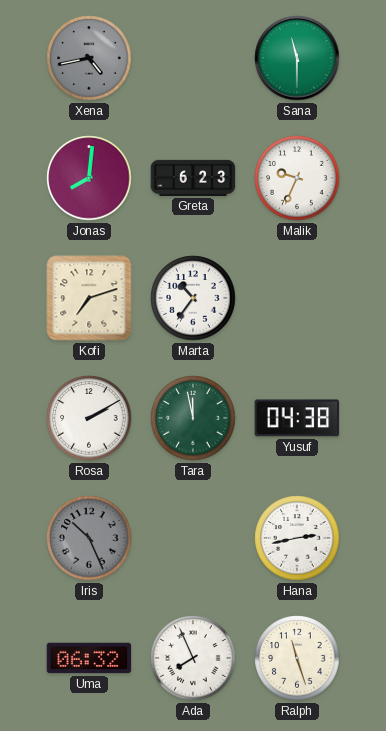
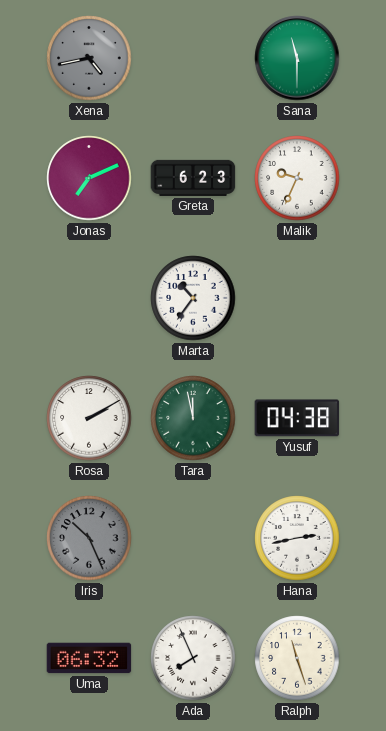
Jonas: 8:01 -> 7:11
Kofi: 7:12 -> none
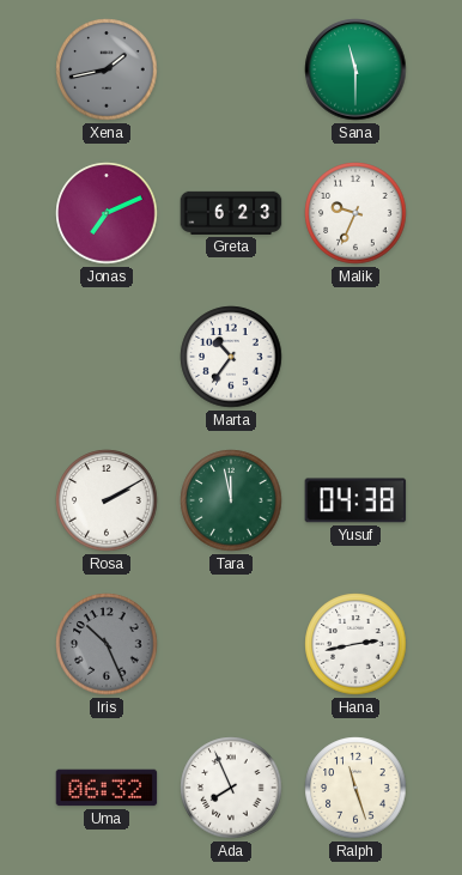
Xena: 4:43 -> 1:43
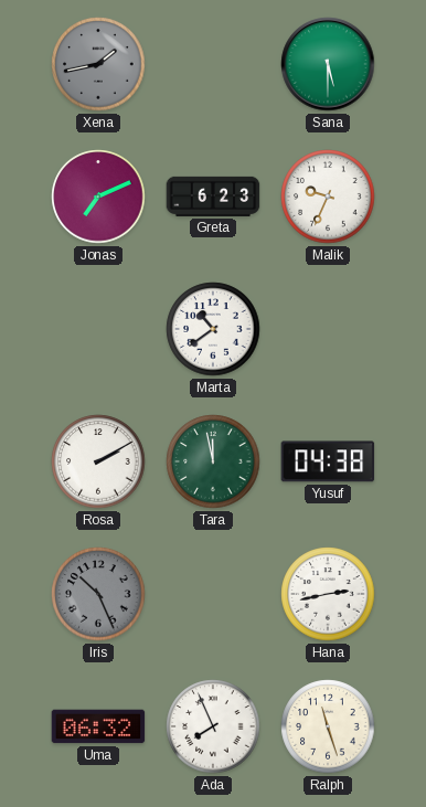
Sana: 11:30 -> 5:30
Marta: 10:36 -> 10:39
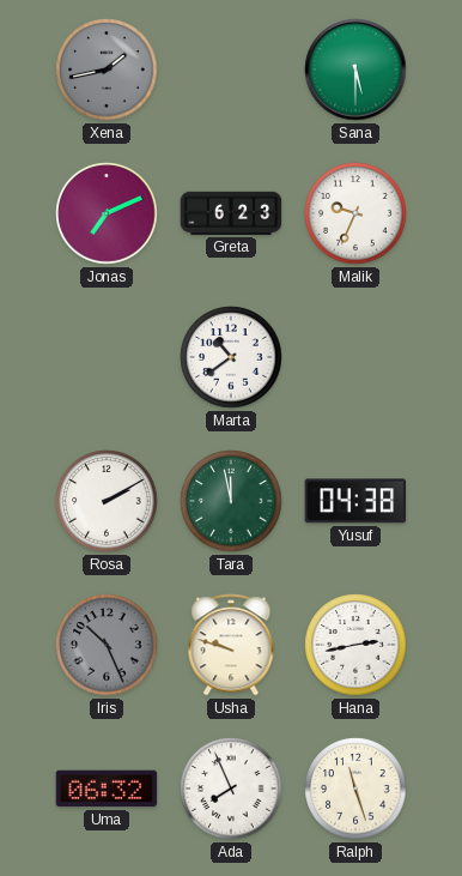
Usha: none -> 9:48
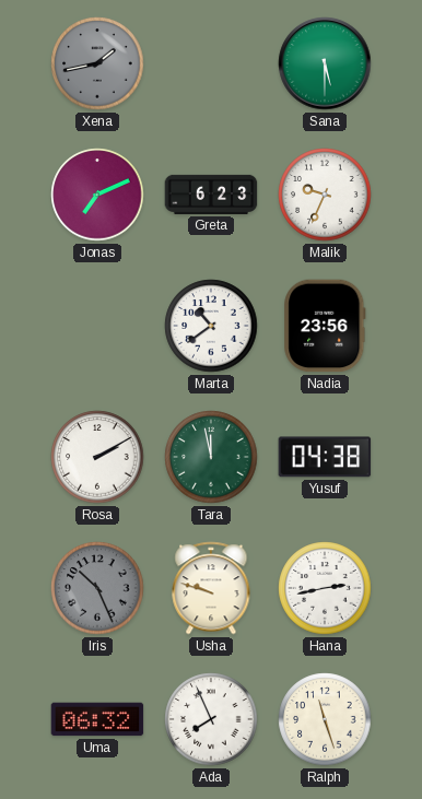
Nadia: none -> 23:56
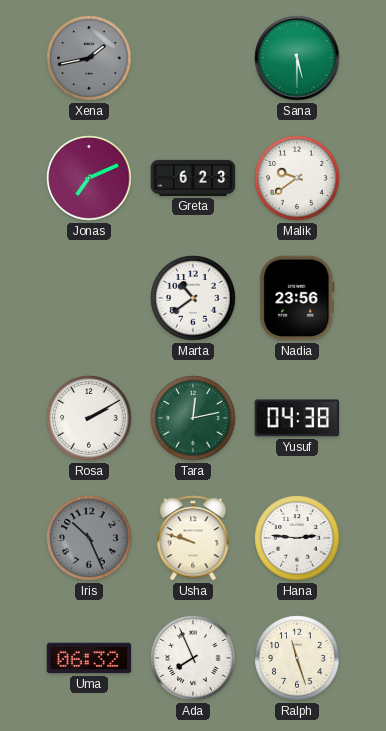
Malik: 9:34 -> 9:39
Tara: 11:58 -> 12:13
Hana: 2:43 -> 2:46
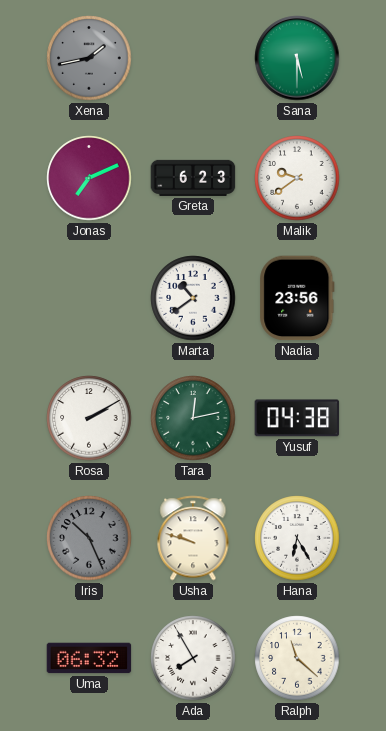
Hana: 2:46 -> 6:25
Ada: 7:56 -> 7:55
Ralph: 11:27 -> 11:22
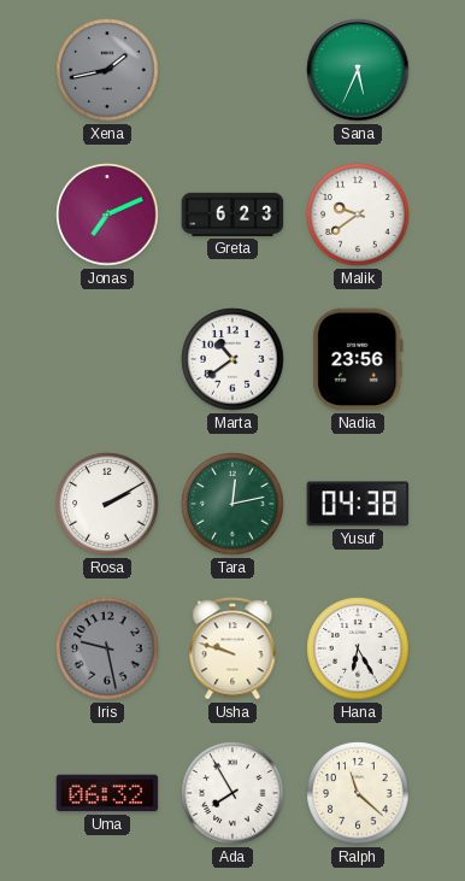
Sana: 5:30 -> 5:34
Iris: 10:26 -> 9:28
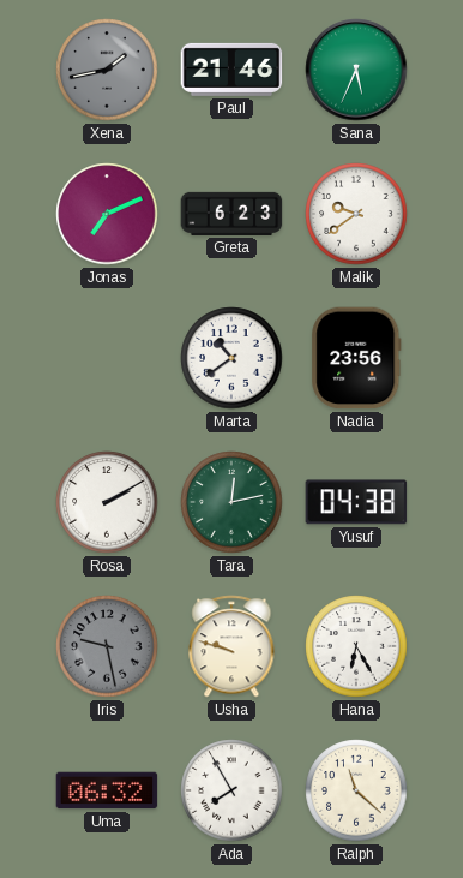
Paul: none -> 21:46
